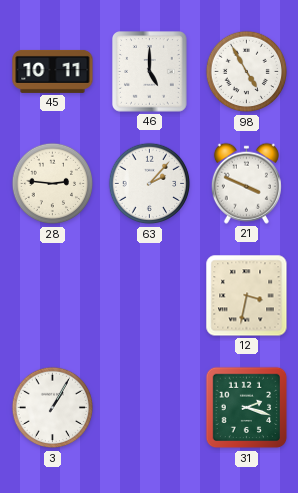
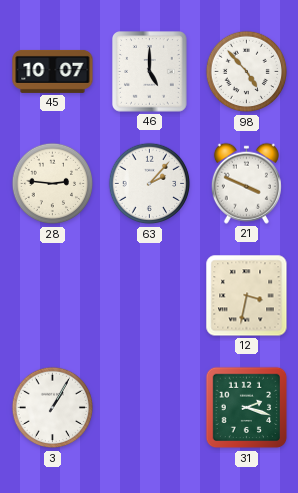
45: 10:11 -> 10:07
98: 4:55 -> 4:53
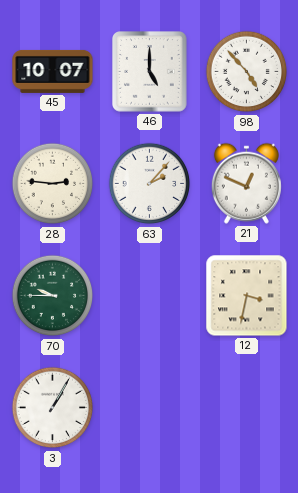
21: 3:49 -> 12:49
70: none -> 9:45
31: 2:18 -> none
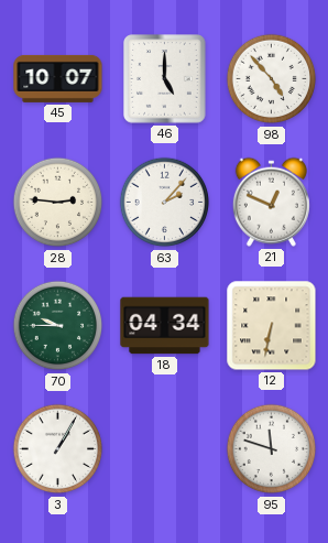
18: none -> 04:34
12: 3:32 -> 6:32
95: none -> 11:48
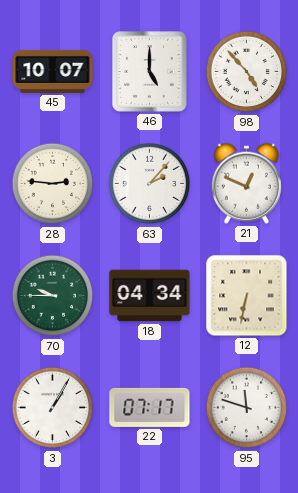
22: none -> 07:17
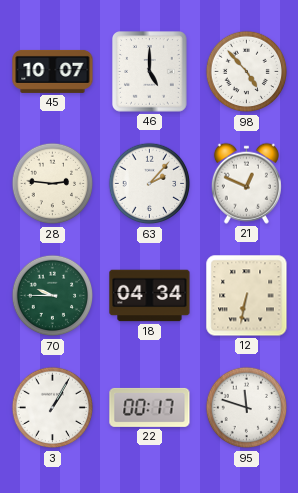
22: 07:17 -> 00:17
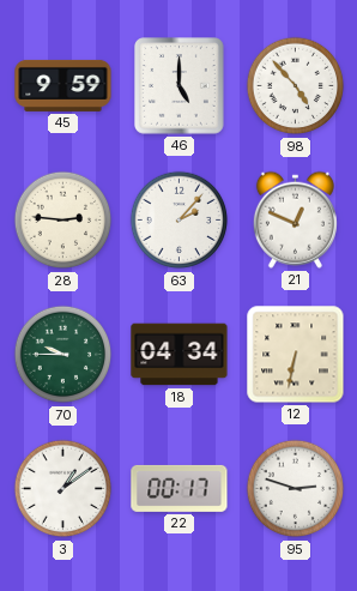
45: 10:07 -> 9:59
3: 1:05 -> 1:09
95: 11:48 -> 2:48
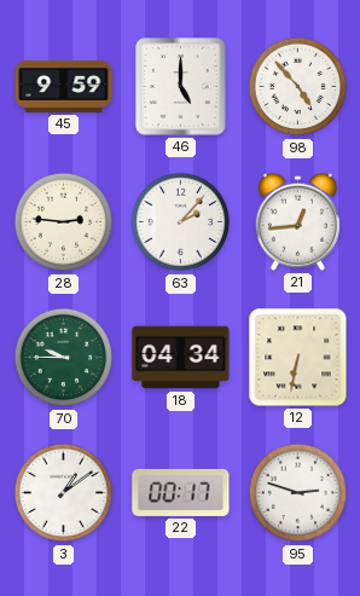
21: 12:49 -> 12:44
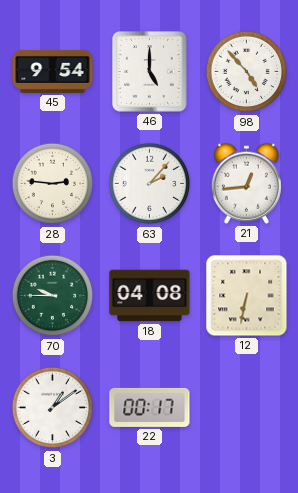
45: 9:59 -> 9:54
18: 04:34 -> 04:08
95: 2:48 -> none
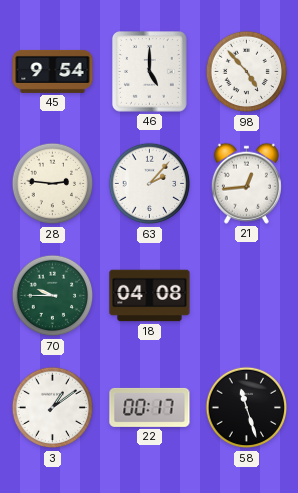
12: 6:32 -> none
58: none -> 11:27
